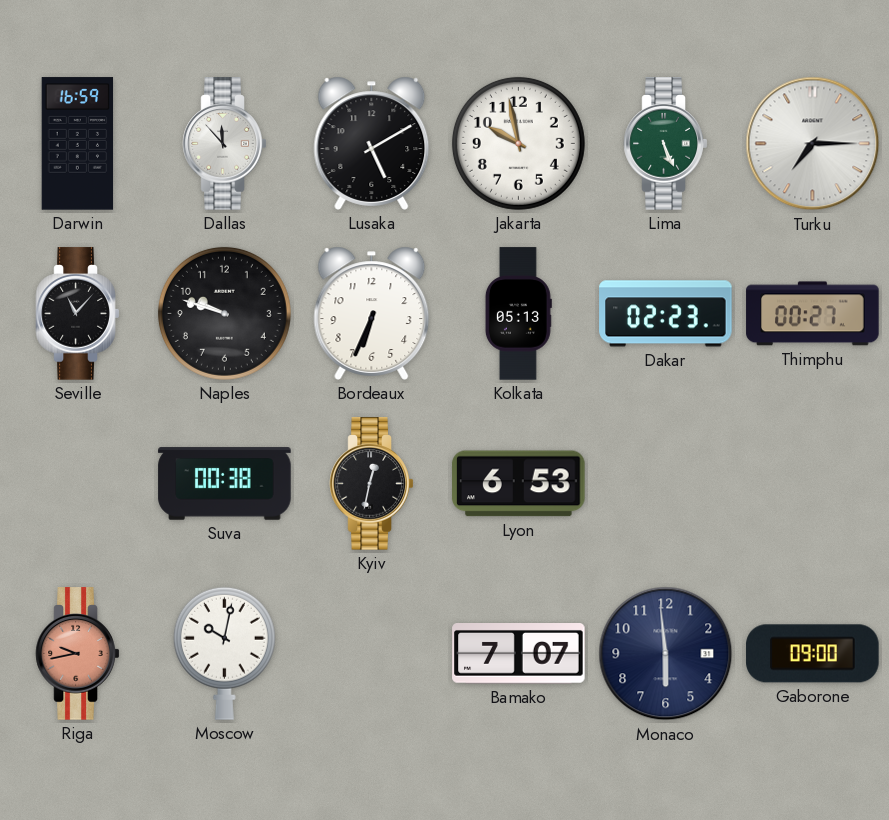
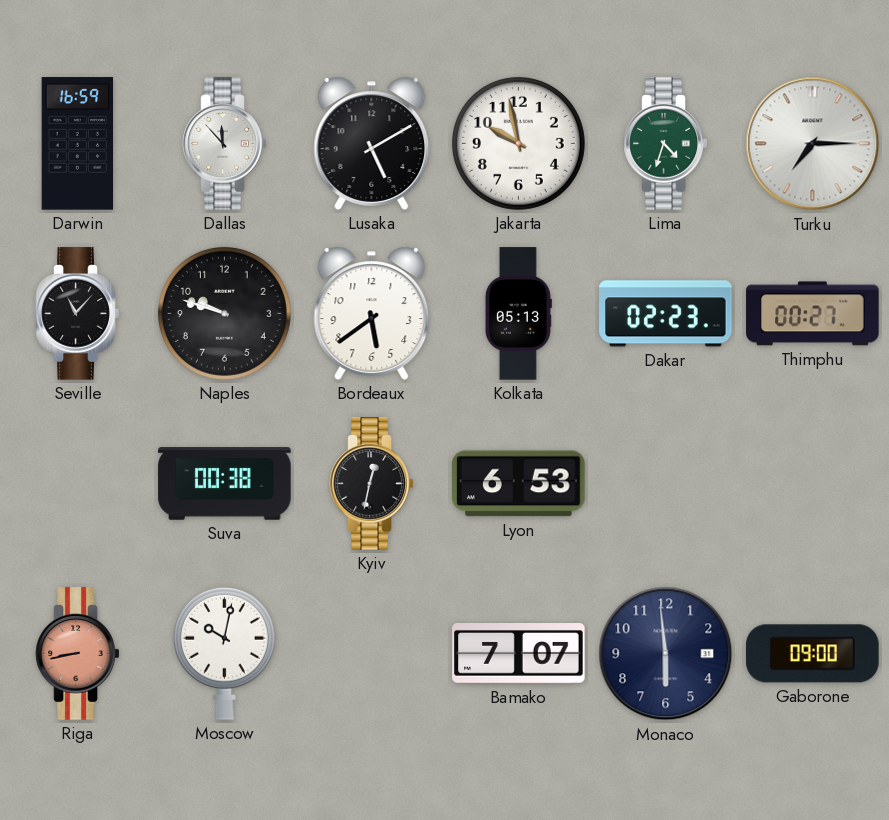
Lima: 5:26 -> 4:33
Bordeaux: 6:34 -> 5:39
Riga: 9:43 -> 8:43
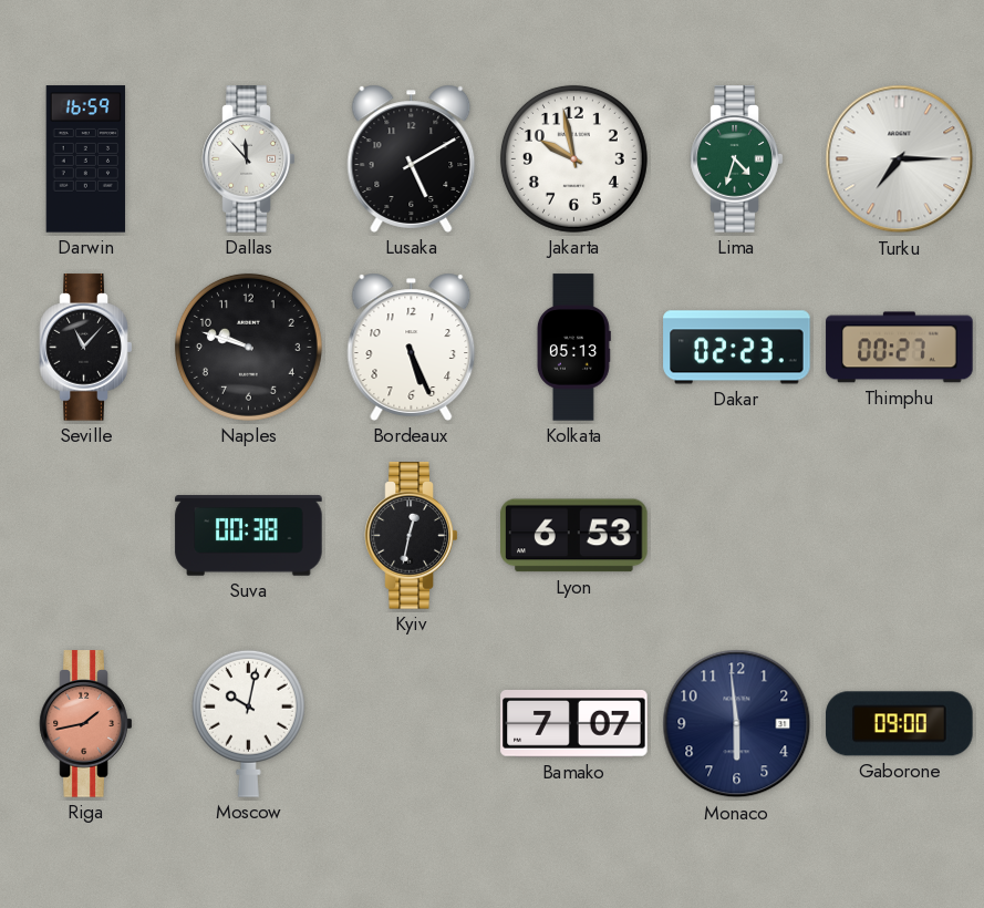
Bordeaux: 5:39 -> 5:26
Riga: 8:43 -> 1:43
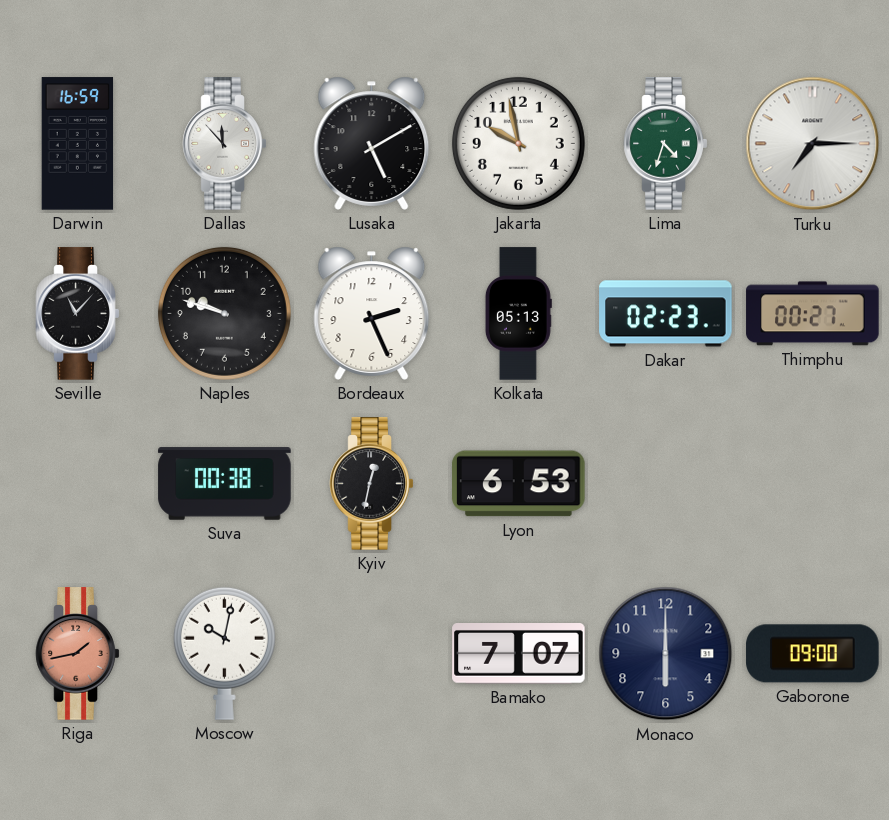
Bordeaux: 5:26 -> 2:26
Monaco: 5:59 -> 6:00
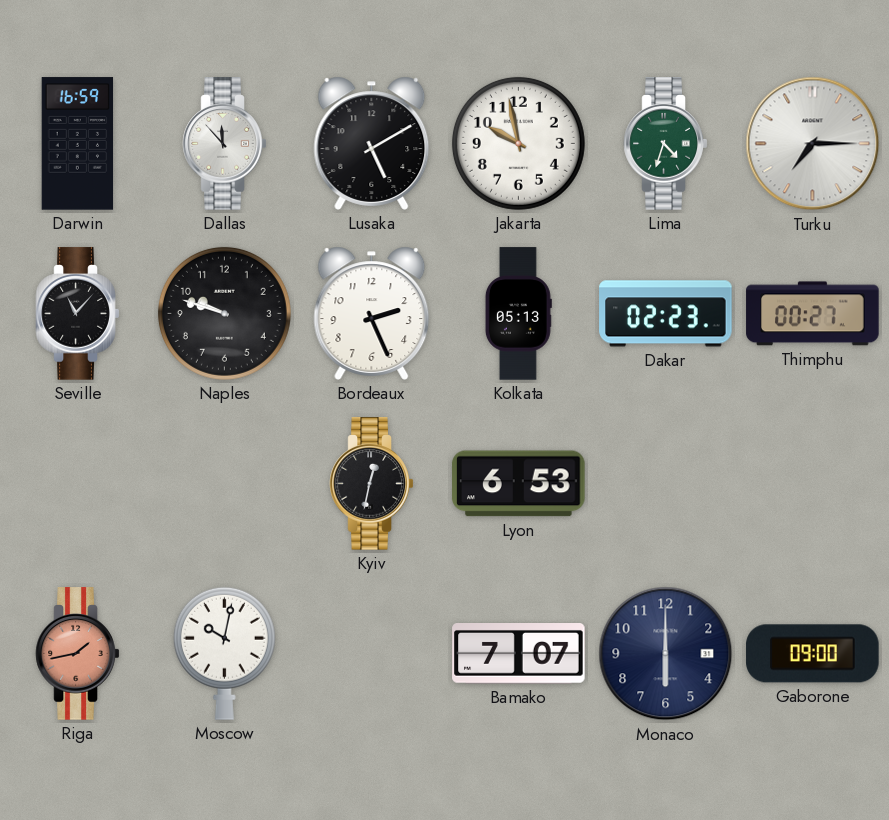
Suva: 00:38 -> none
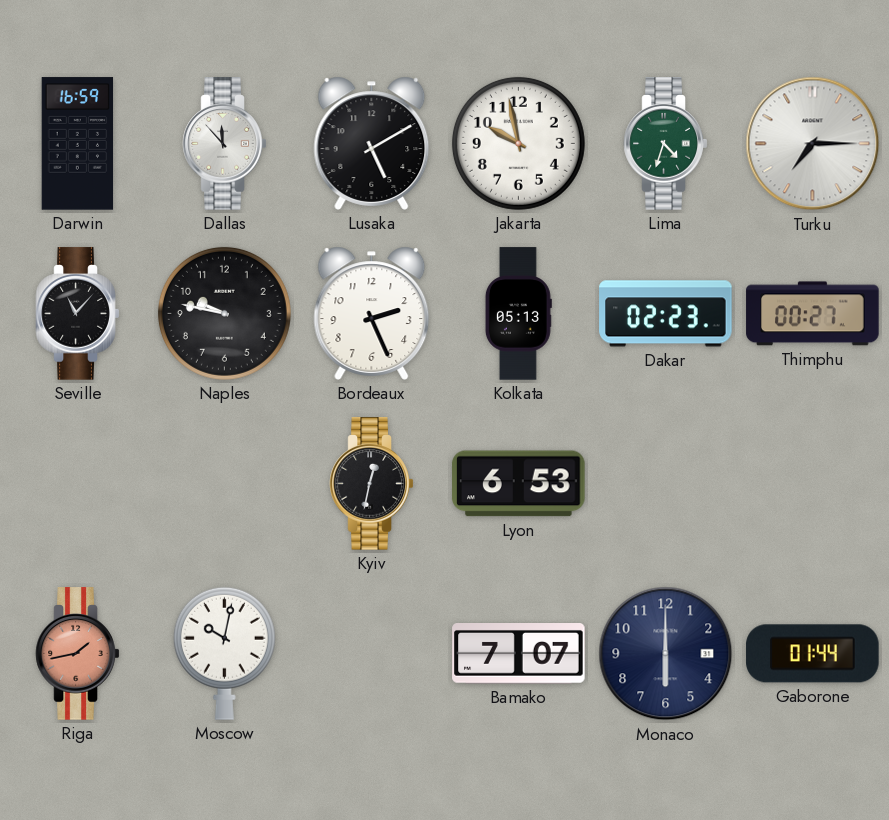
Naples: 9:48 -> 9:47
Gaborone: 09:00 -> 01:44
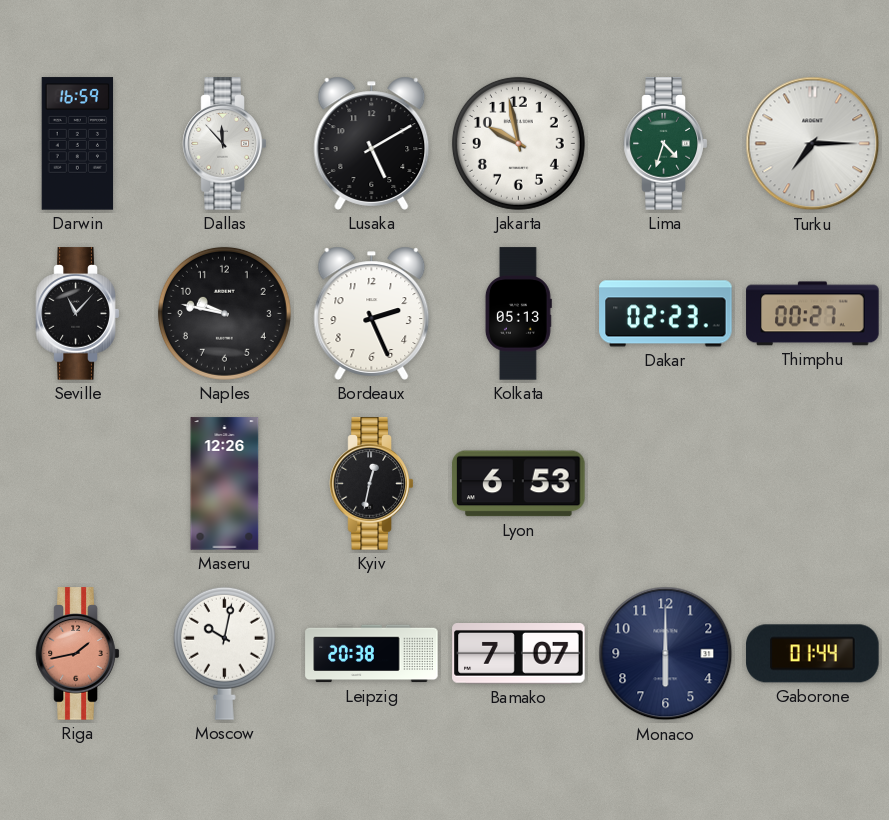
Maseru: none -> 12:26
Leipzig: none -> 20:38
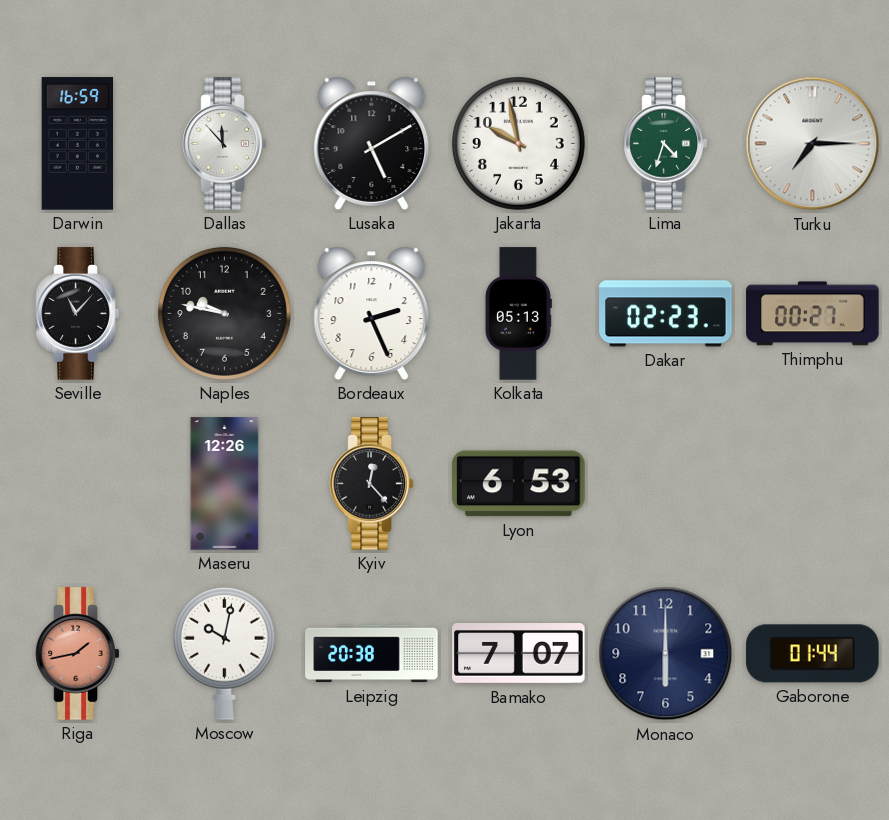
Kyiv: 12:32 -> 12:23
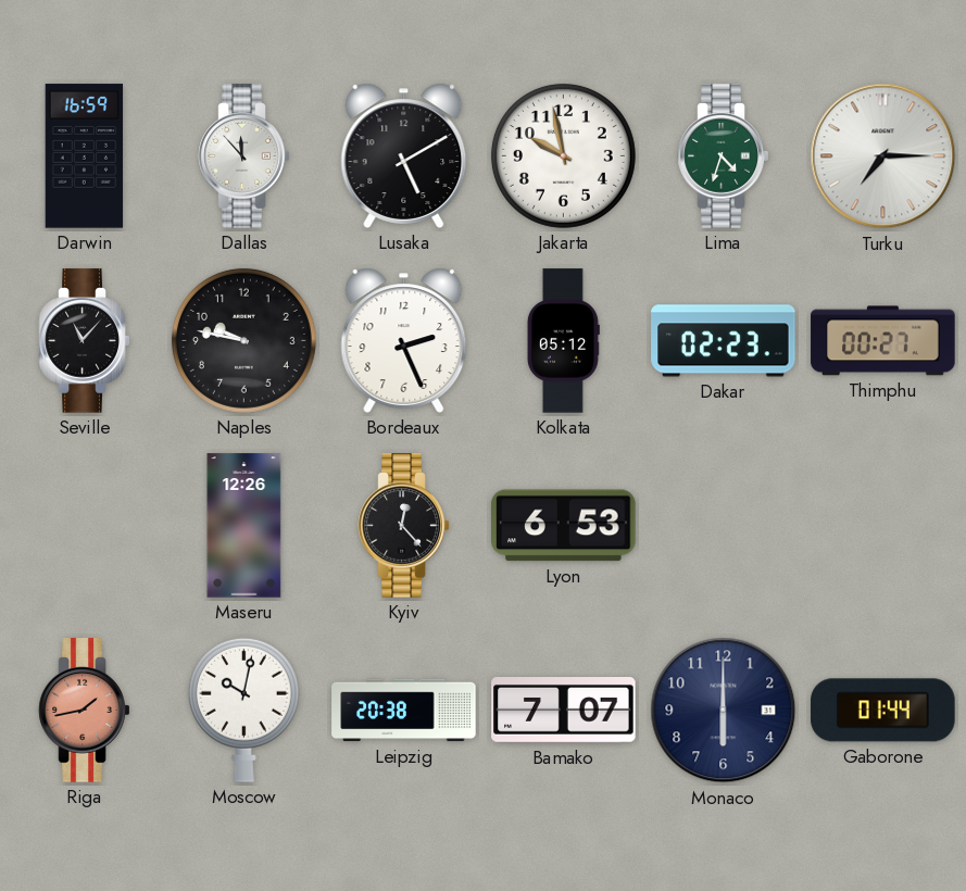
Kolkata: 05:13 -> 05:12
